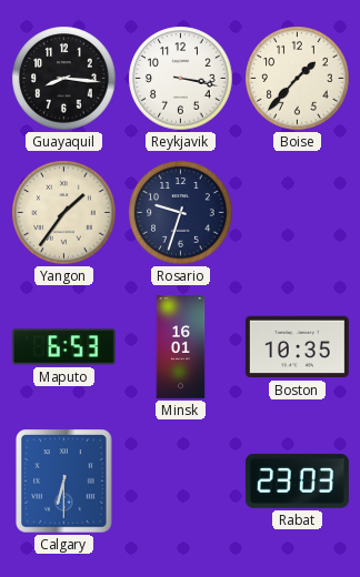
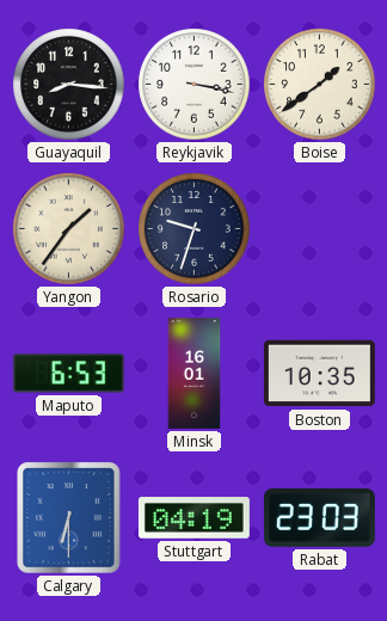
Boise: 1:37 -> 1:39
Stuttgart: none -> 04:19
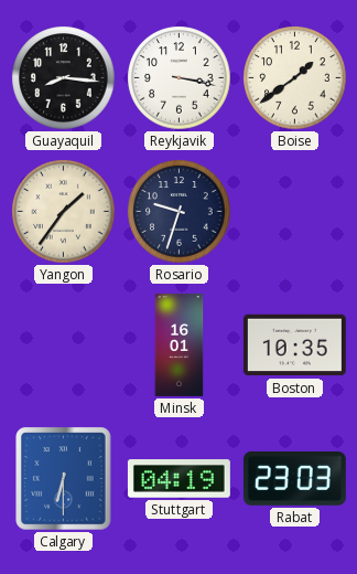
Maputo: 6:53 -> none
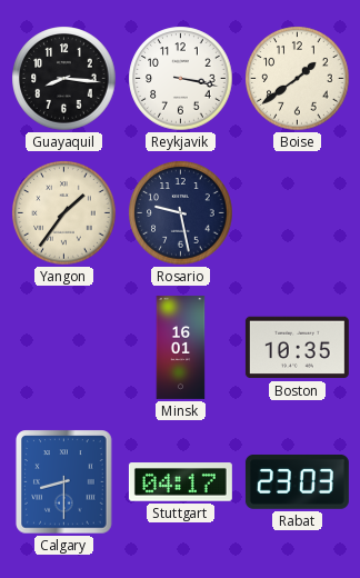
Rosario: 9:33 -> 9:28
Calgary: 6:30 -> 8:30
Stuttgart: 04:19 -> 04:17
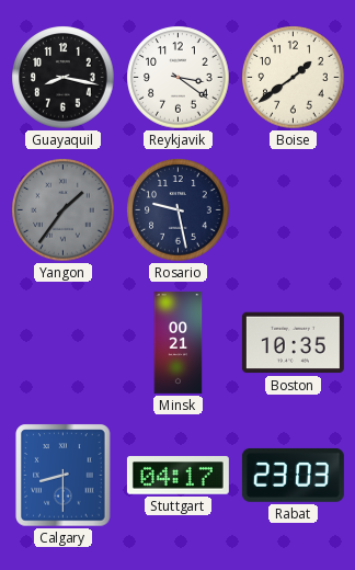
Guayaquil: 8:16 -> 8:17
Reykjavik: 3:17 -> 3:21
Yangon dial: cream -> grey
Minsk: 16:01 -> 00:21
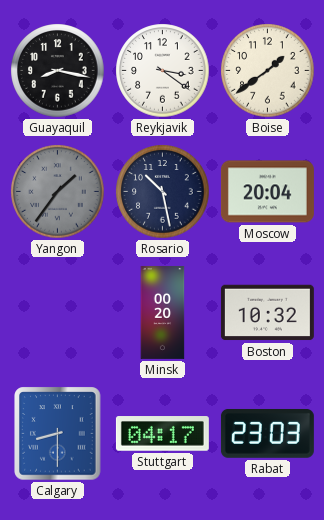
Rosario: 9:28 -> 10:28
Moscow: none -> 20:04
Minsk: 00:21 -> 00:20
Boston: 10:35 -> 10:32
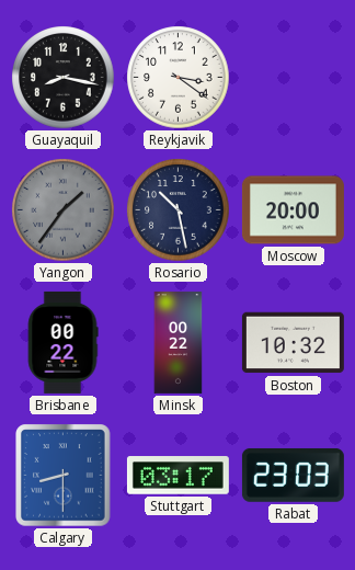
Boise: 1:39 -> none
Moscow: 20:04 -> 20:00
Brisbane: none -> 00:22
Minsk: 00:20 -> 00:22
Stuttgart: 04:17 -> 03:17
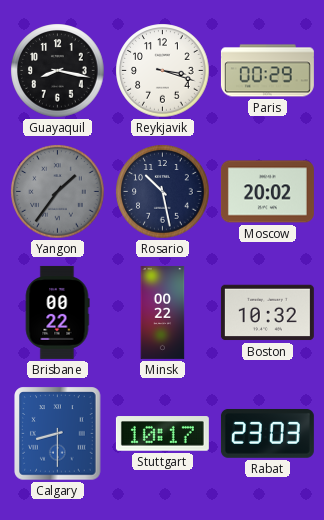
Reykjavik: 3:21 -> 3:18
Paris: none -> 00:29
Moscow: 20:00 -> 20:02
Stuttgart: 03:17 -> 10:17
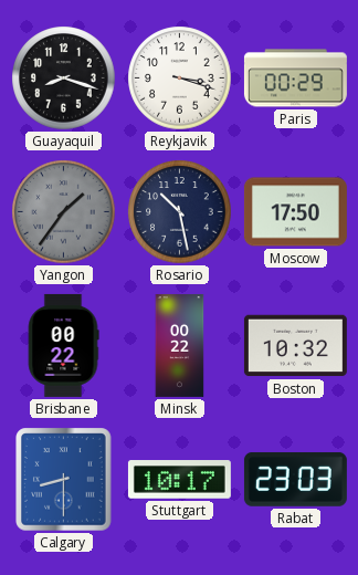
Guayaquil: 8:17 -> 8:18
Moscow: 20:02 -> 17:50
